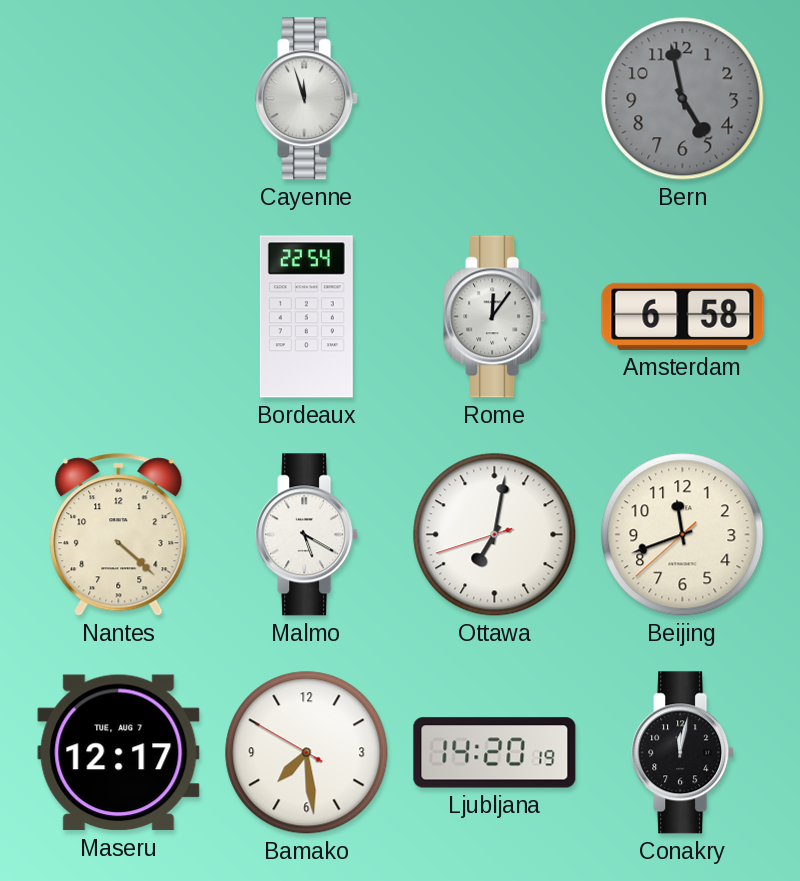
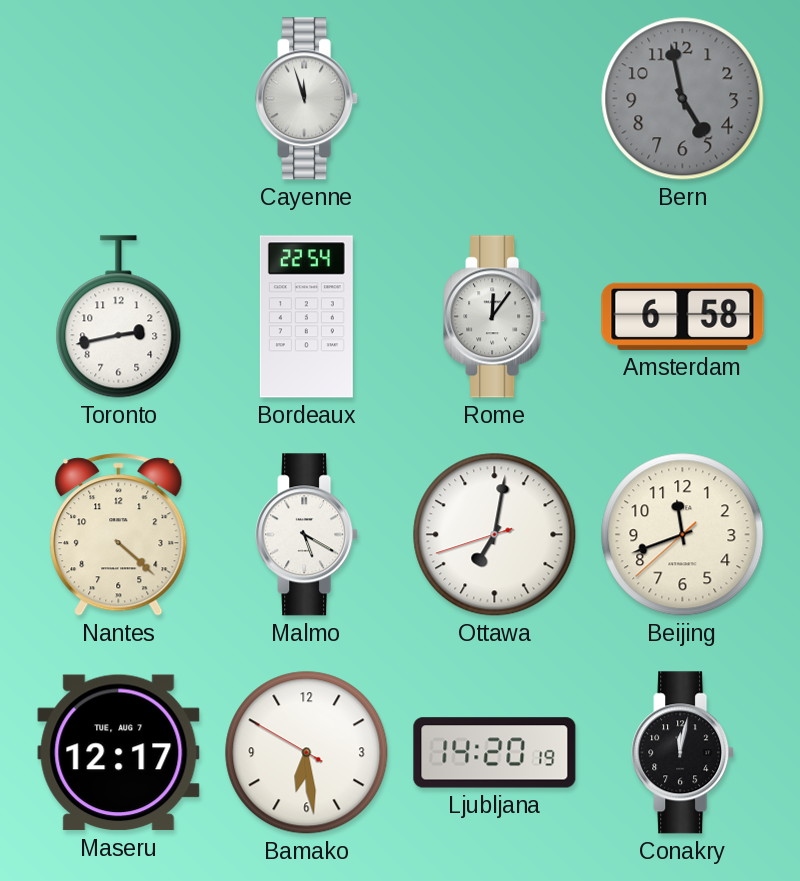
Toronto: none -> 2:43
Bamako: 7:28 -> 6:28
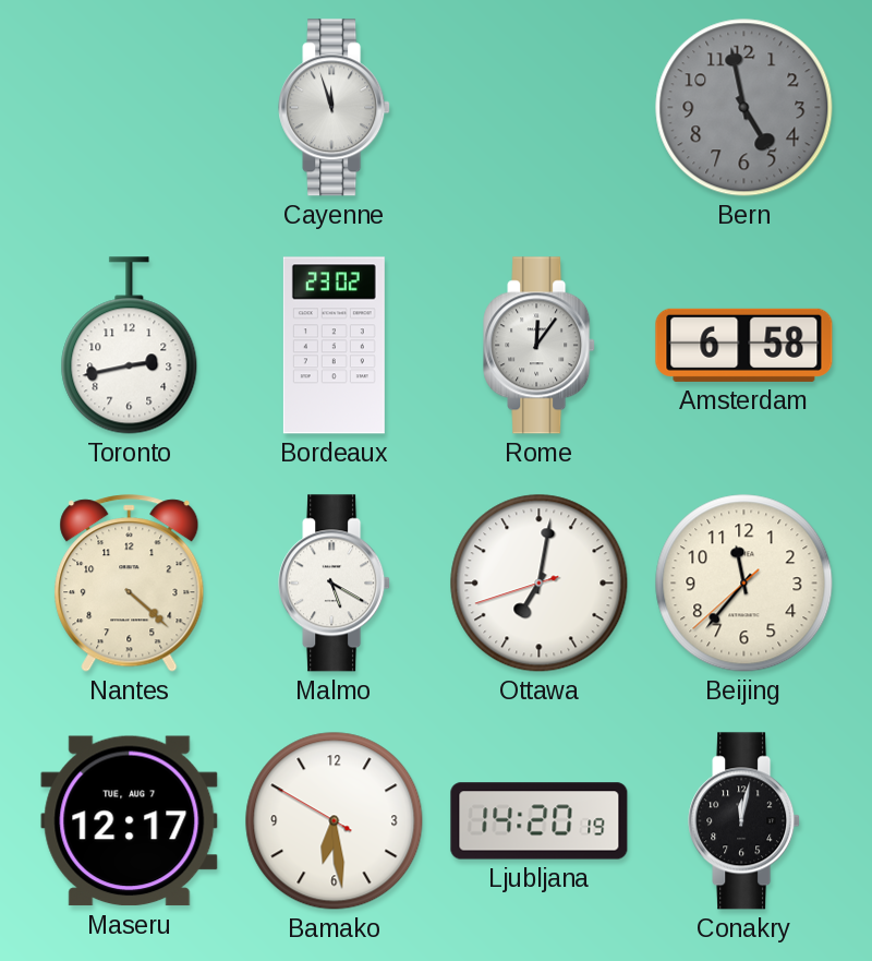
Bordeaux: 22:54 -> 23:02
Beijing: 11:41 -> 11:36
